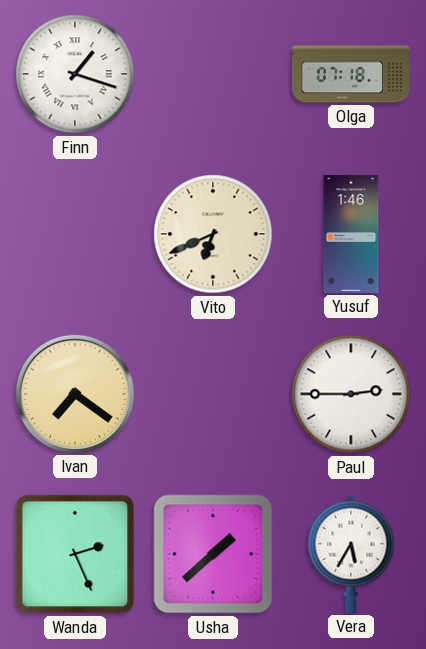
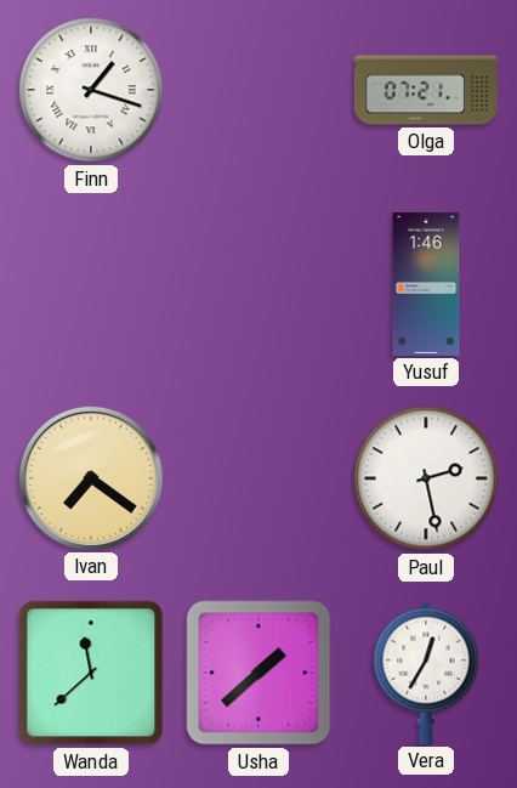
Olga: 07:18 -> 07:21
Vito: 6:41 -> none
Paul: 2:45 -> 2:28
Wanda: 2:26 -> 11:38
Vera: 5:35 -> 12:35
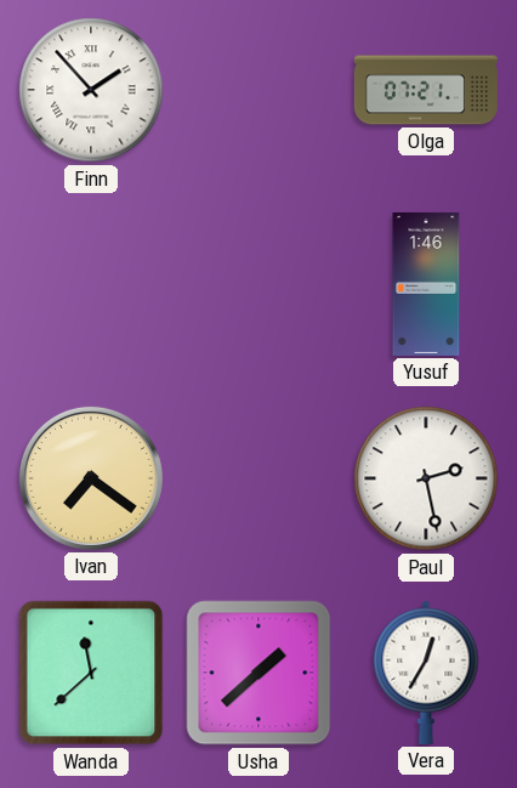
Finn: 1:18 -> 1:53
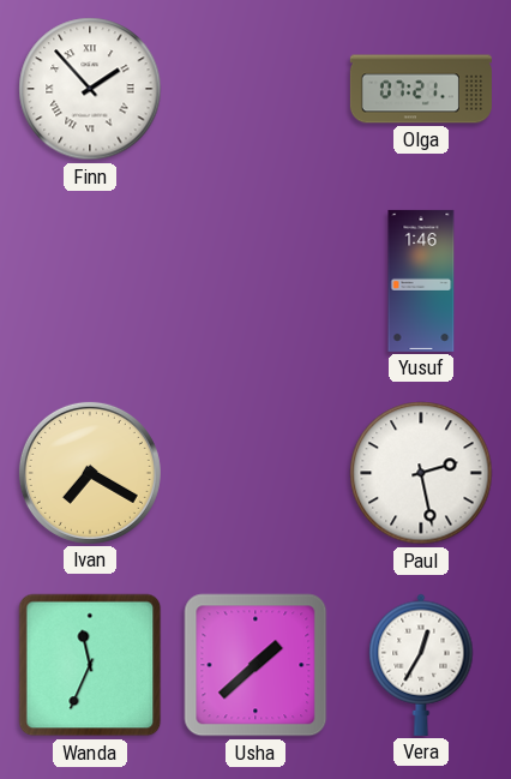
Ivan: 7:21 -> 7:20
Wanda: 11:38 -> 11:34
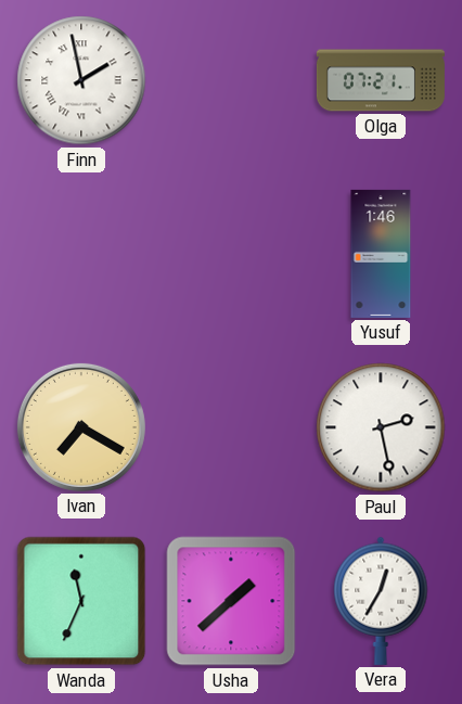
Finn: 1:53 -> 1:58
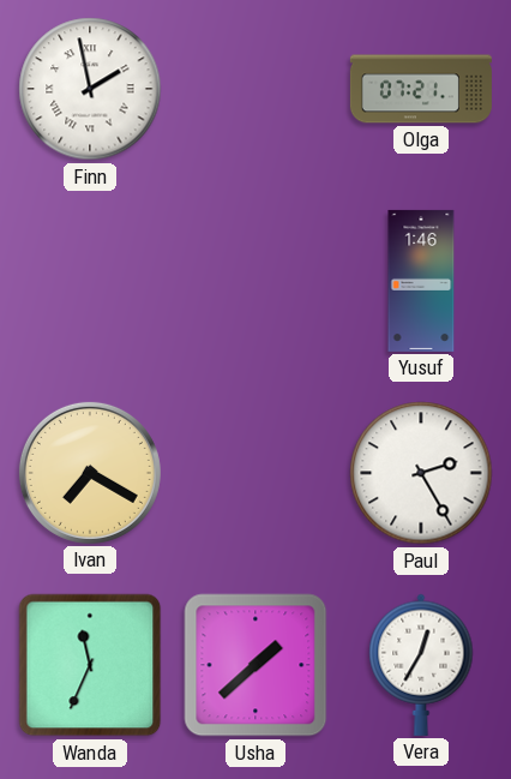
Paul: 2:28 -> 2:25
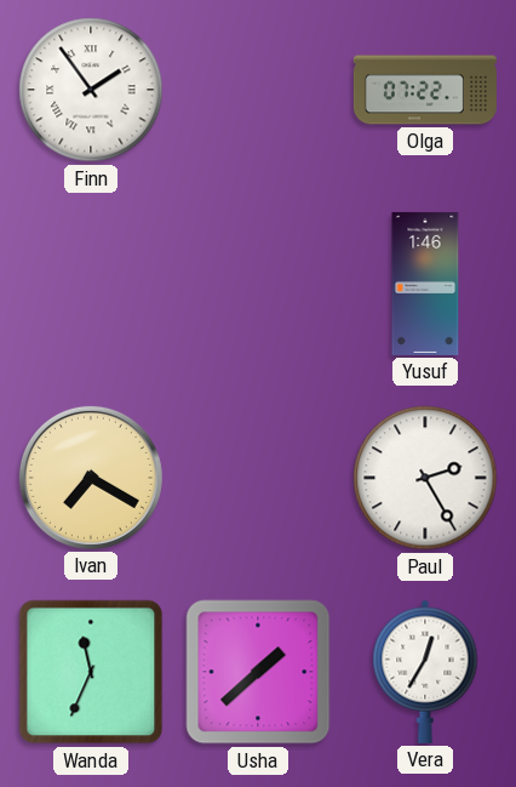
Finn: 1:58 -> 1:54
Olga: 07:21 -> 07:22
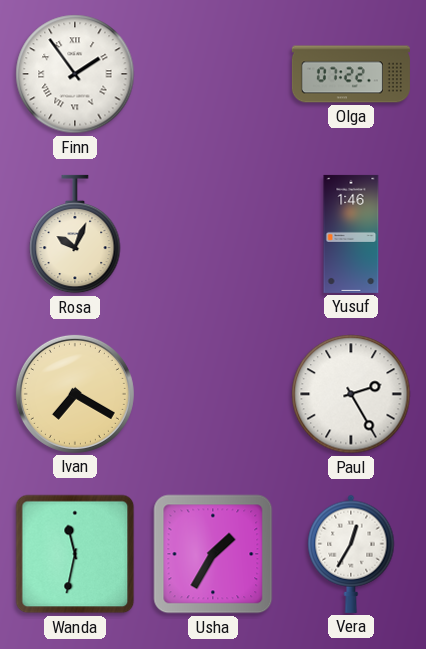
Rosa: none -> 10:04
Wanda: 11:34 -> 11:32
Usha: 1:38 -> 1:35
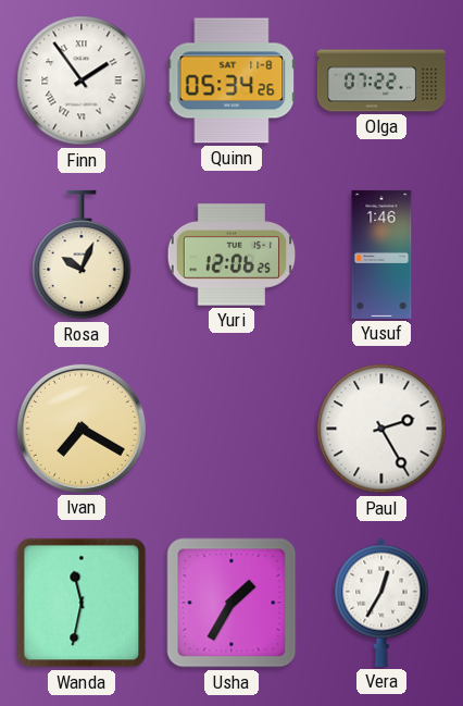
Quinn: none -> 05:34
Yuri: none -> 12:06
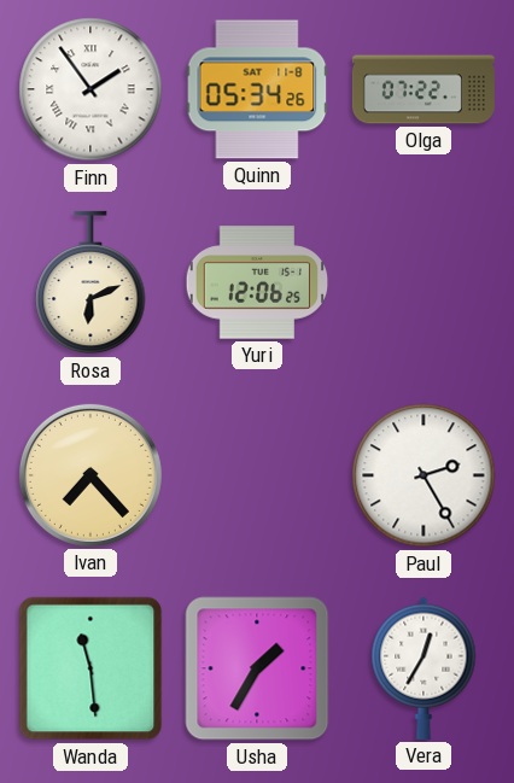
Rosa: 10:04 -> 6:11
Yusuf: 1:46 -> none
Ivan: 7:20 -> 7:23
Wanda: 11:32 -> 11:29
